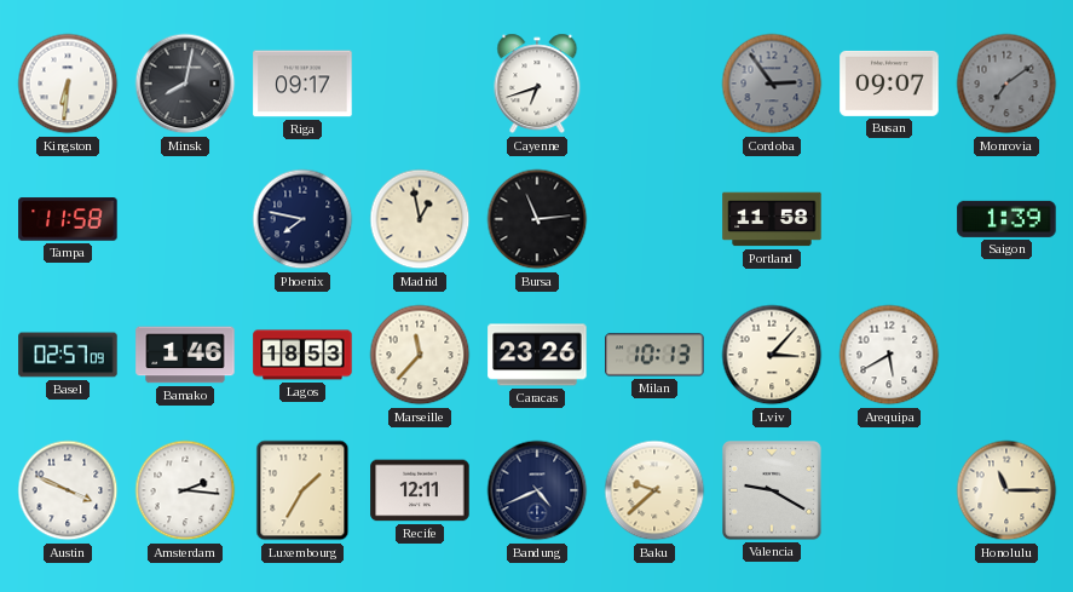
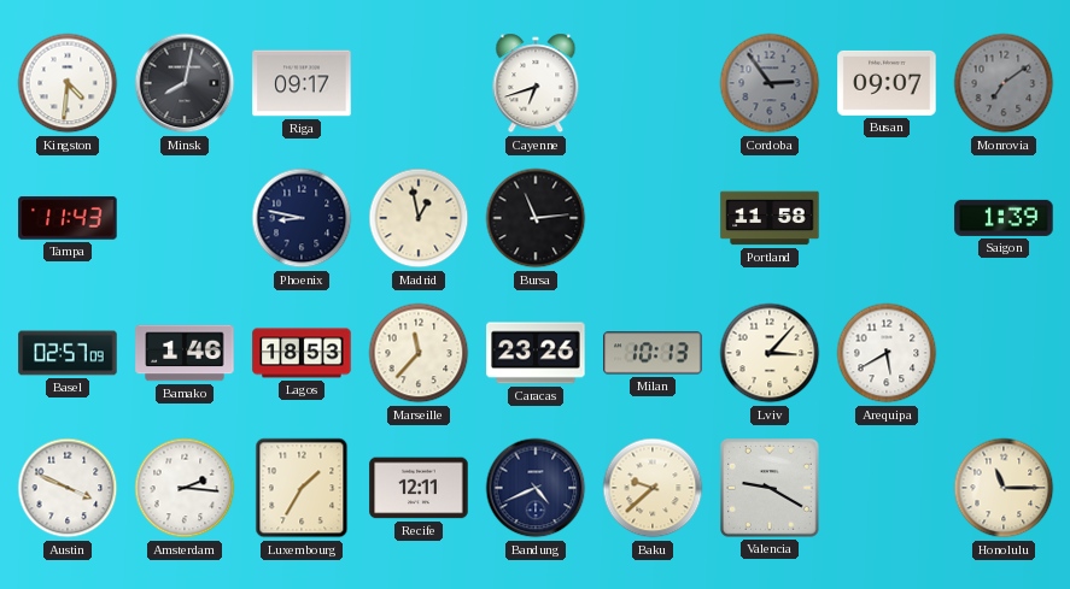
Kingston: 6:31 -> 4:31
Tampa: 11:58 -> 11:43
Phoenix: 7:47 -> 8:47
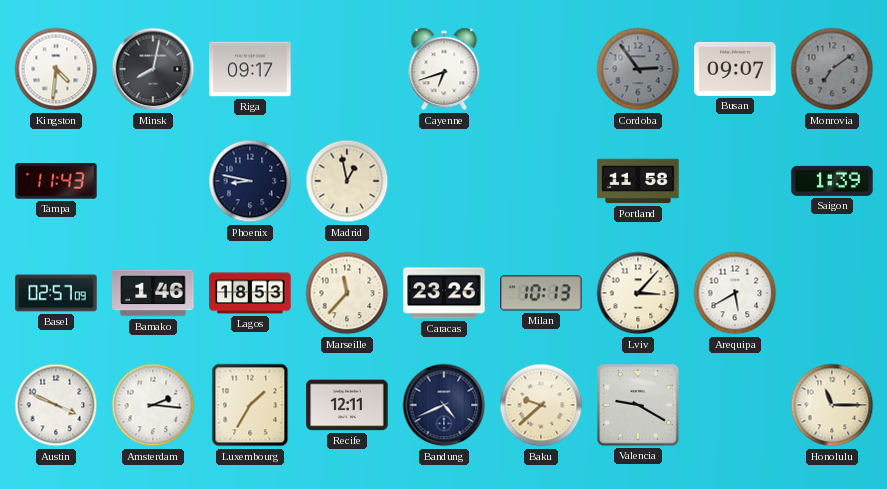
Bursa: 11:14 -> none
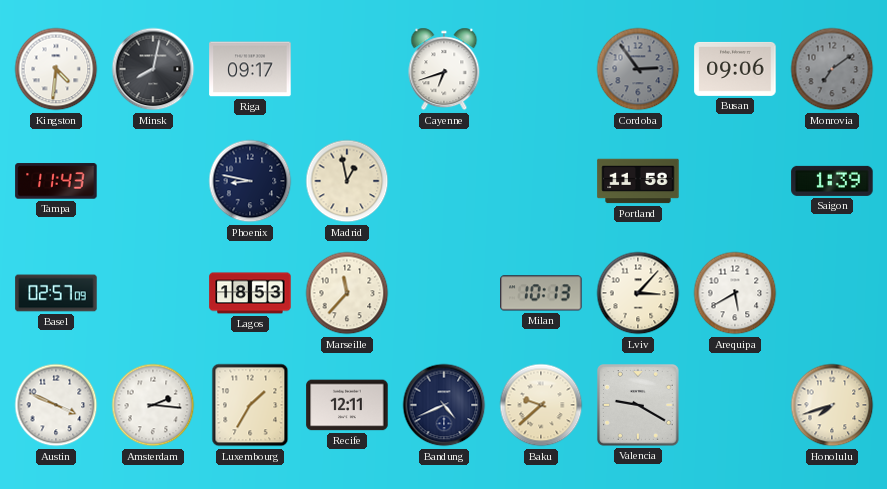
Busan: 09:07 -> 09:06
Bamako: 1:46 -> none
Caracas: 23:26 -> none
Honolulu: 11:15 -> 7:42
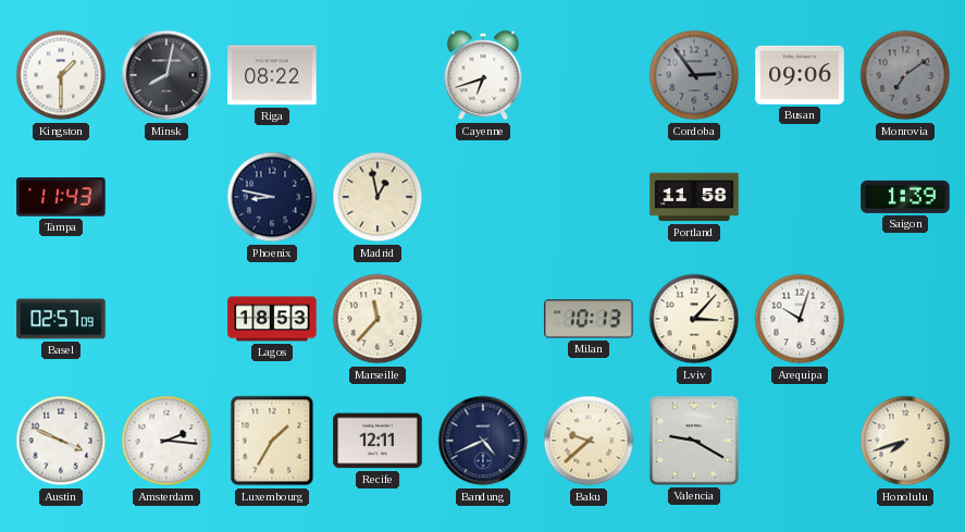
Kingston: 4:31 -> 1:30
Riga: 09:17 -> 08:22
Arequipa: 5:40 -> 10:03
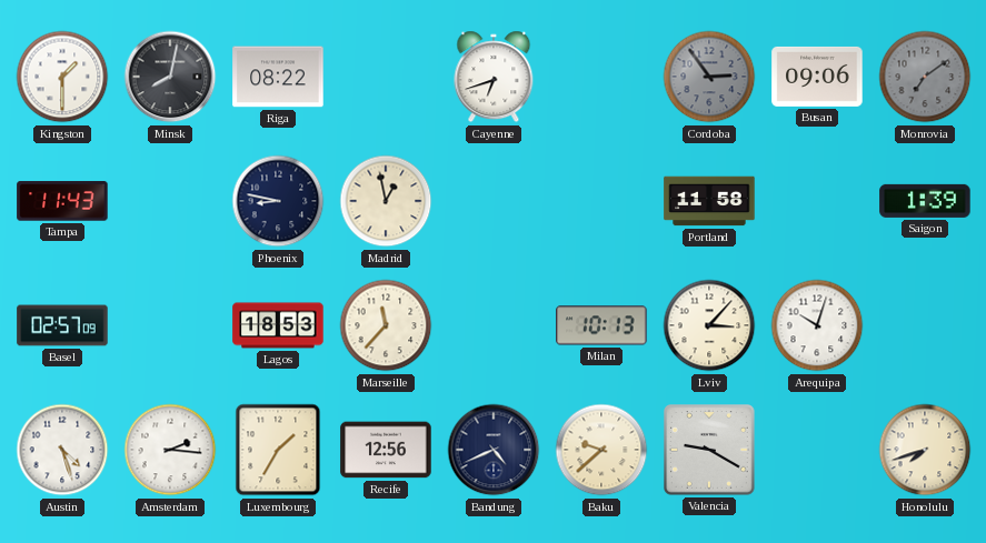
Austin: 3:49 -> 4:27
Recife: 12:11 -> 12:56
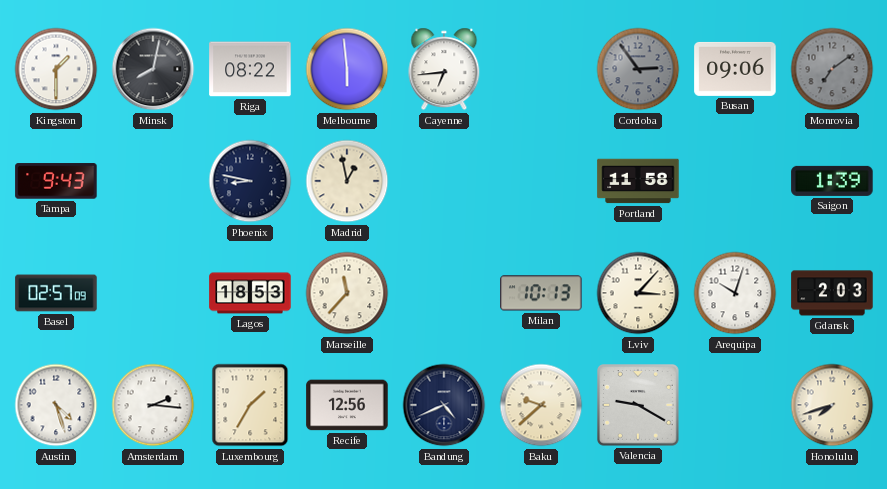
Melbourne: none -> 5:59
Cayenne: 6:42 -> 6:44
Tampa: 11:43 -> 9:43
Gdansk: none -> 2:03
